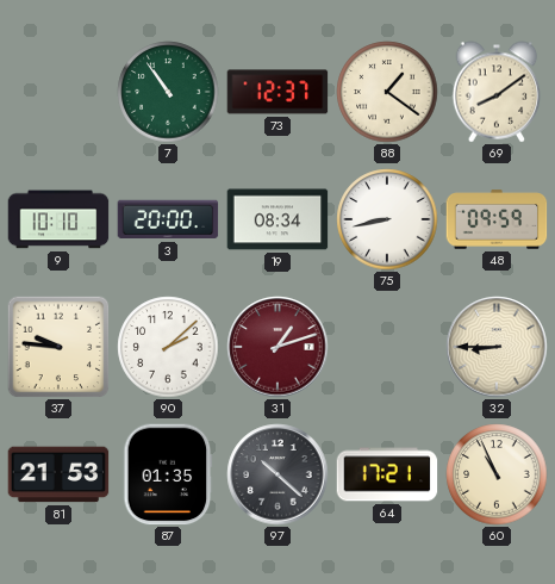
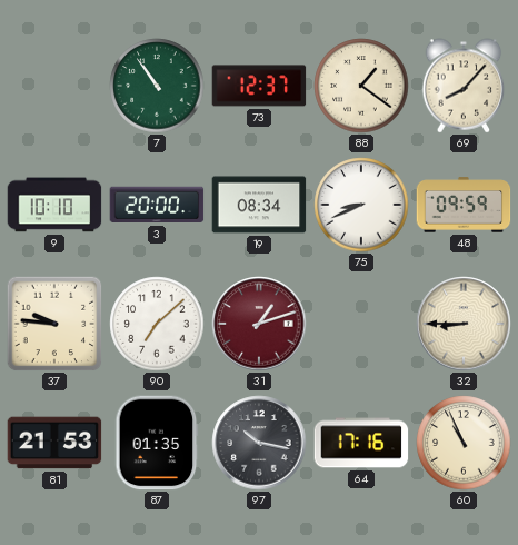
69: 8:09 -> 8:07
75: 8:43 -> 8:41
90: 2:08 -> 7:08
97: 10:22 -> 10:17
64: 17:21 -> 17:16
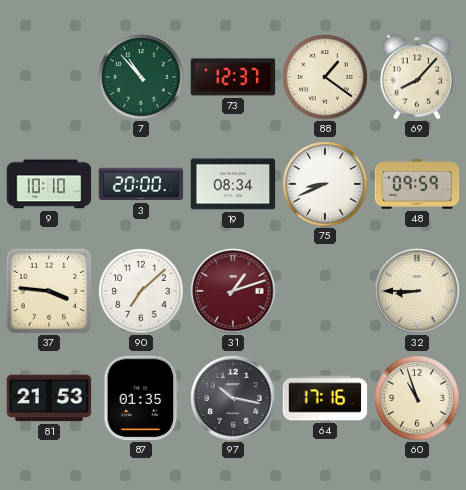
7: 10:54 -> 10:53
37: 9:46 -> 3:46
60: 10:56 -> 10:57
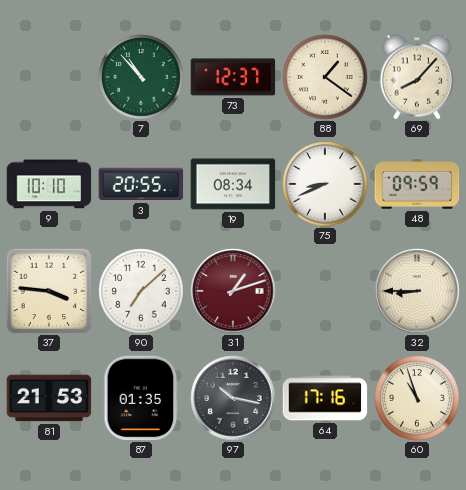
3: 20:00 -> 20:55
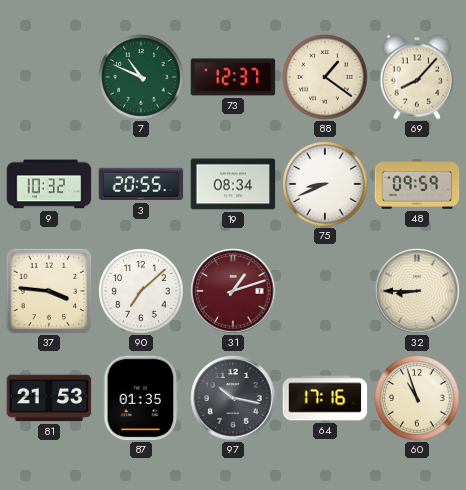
7: 10:53 -> 10:49
9: 10:10 -> 10:32
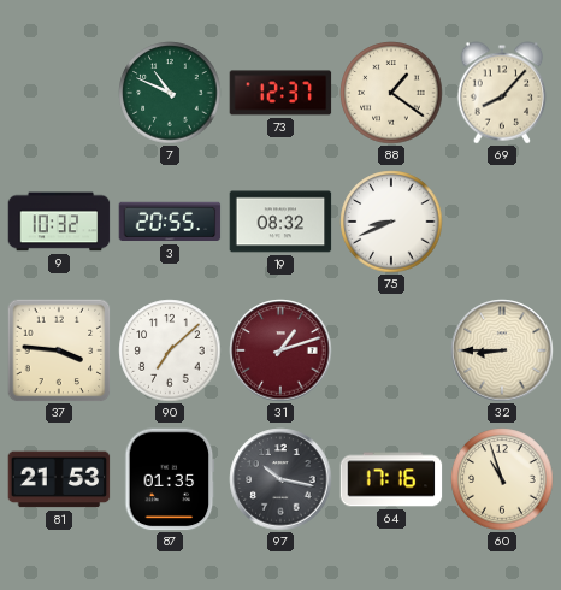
19: 08:34 -> 08:32
48: 09:59 -> none
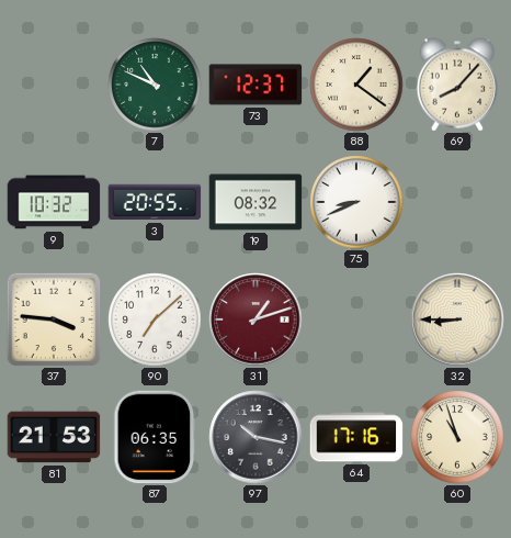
87: 01:35 -> 06:35
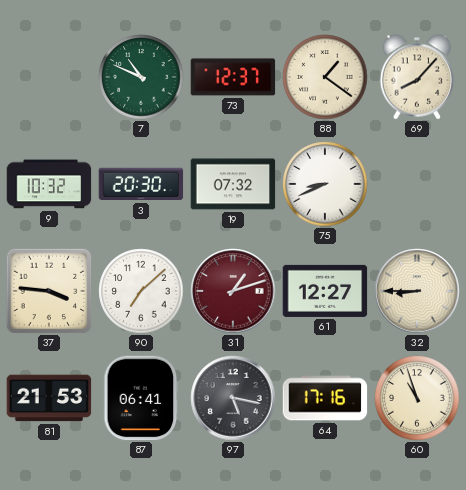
3: 20:55 -> 20:30
19: 08:32 -> 07:32
61: none -> 12:27
87: 06:35 -> 06:41
97: 10:17 -> 5:17
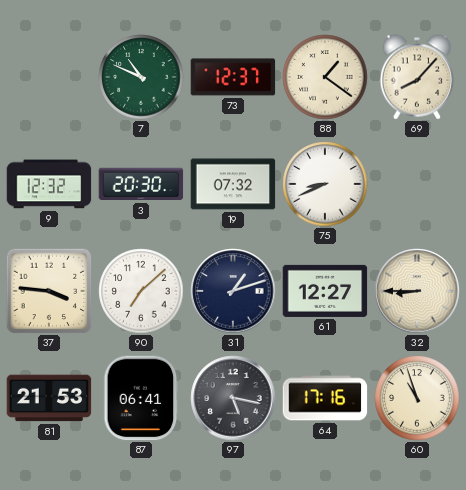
9: 10:32 -> 12:32
31 dial: burgundy -> navy
